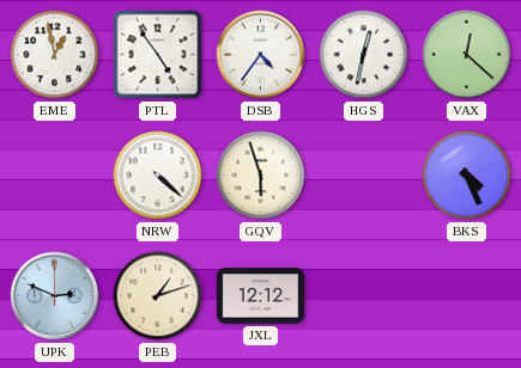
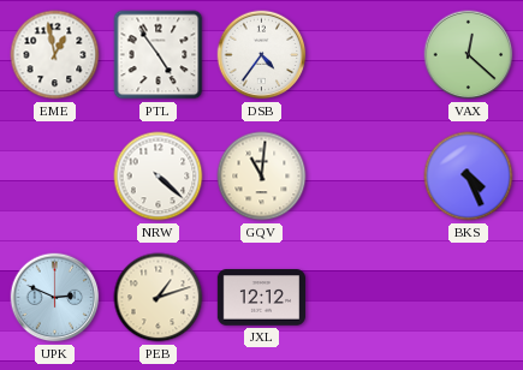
HGS: 12:32 -> none
GQV: 5:57 -> 11:01
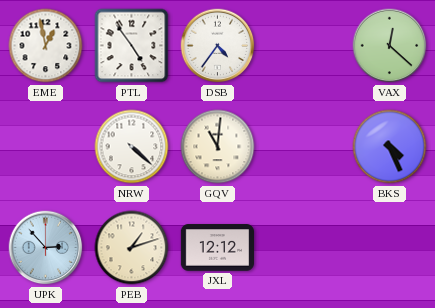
UPK: 2:49 -> 2:53
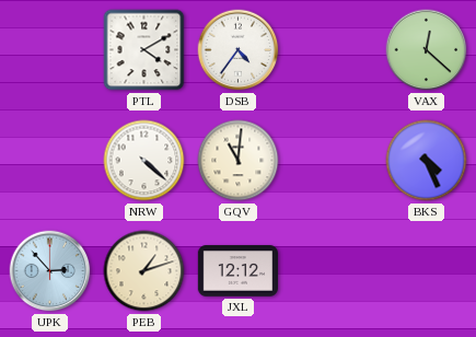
EME: 12:58 -> none
PTL: 4:54 -> 4:10
